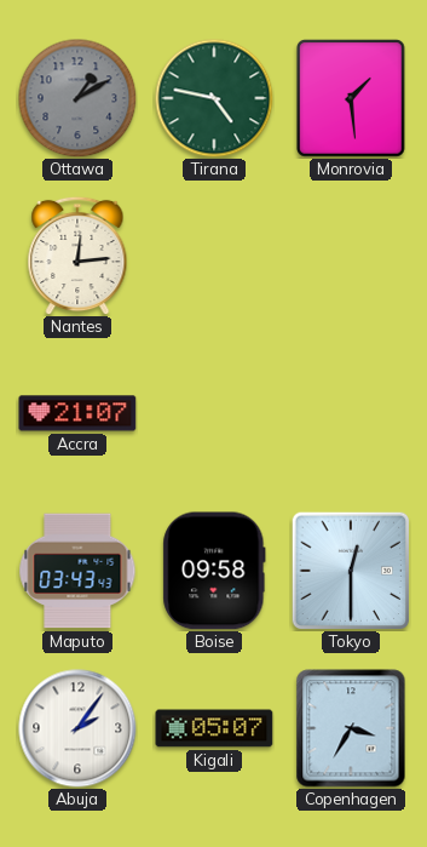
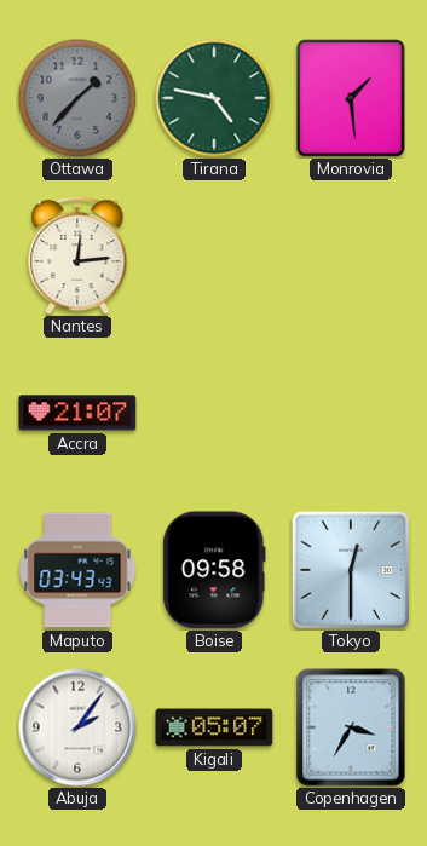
Ottawa: 1:10 -> 1:37
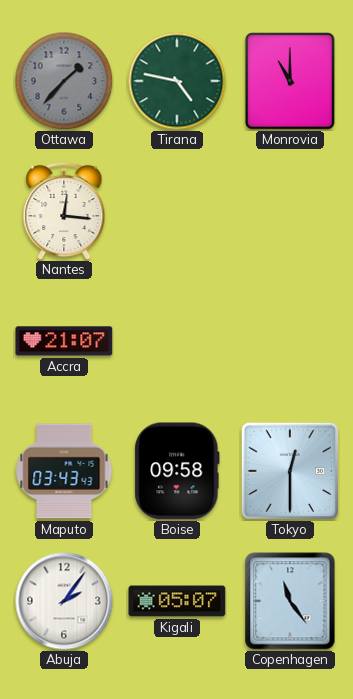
Monrovia: 1:29 -> 11:00
Nantes: 12:14 -> 12:16
Copenhagen: 3:35 -> 11:24
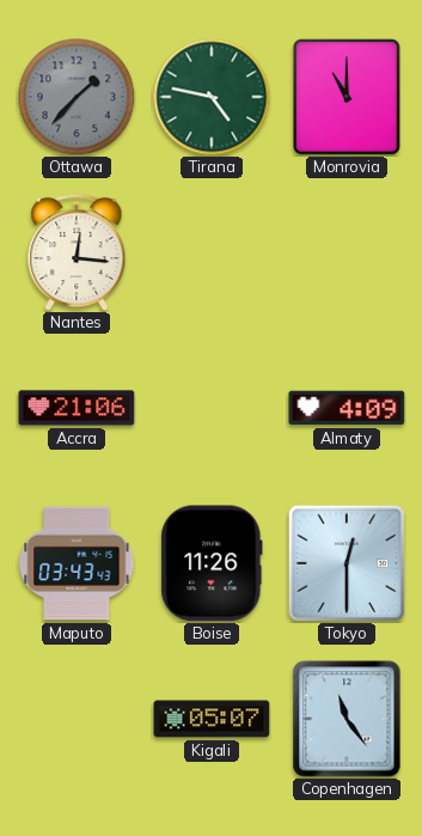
Accra: 21:07 -> 21:06
Almaty: none -> 4:09
Boise: 09:58 -> 11:26
Abuja: 2:06 -> none
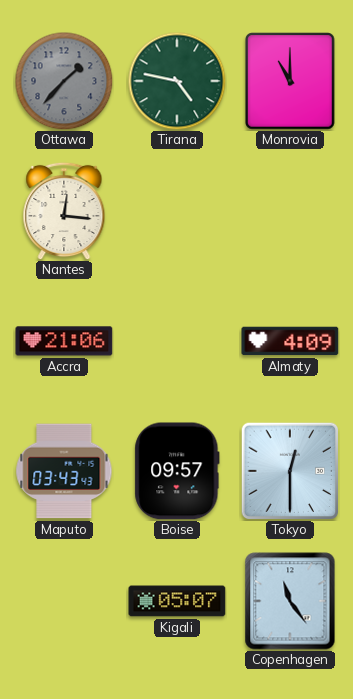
Boise: 11:26 -> 09:57
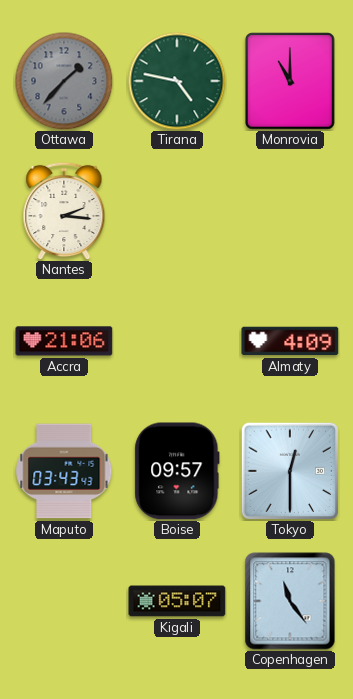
Nantes: 12:16 -> 2:16
